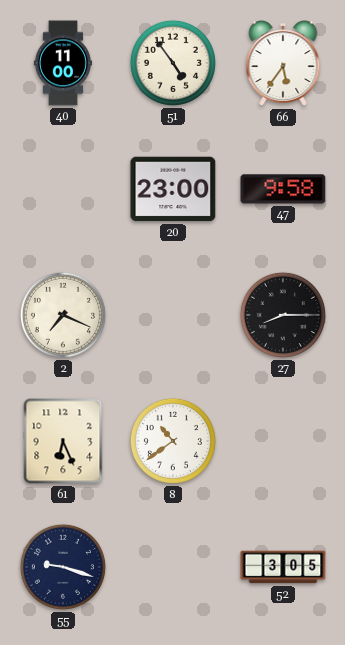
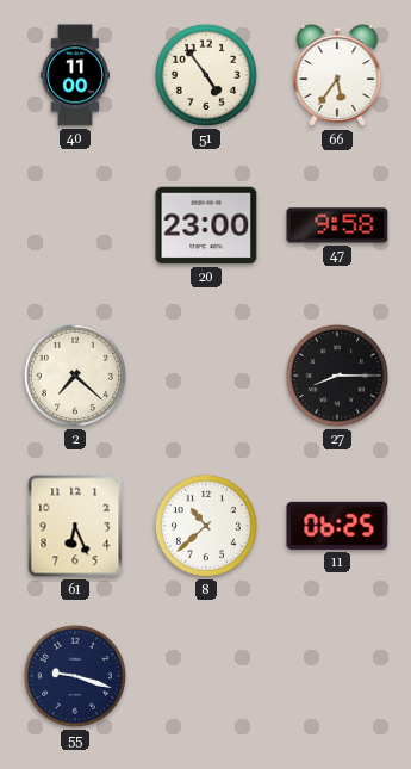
2: 7:19 -> 7:22
8: 10:39 -> 10:38
11: none -> 06:25
52: 3:05 -> none
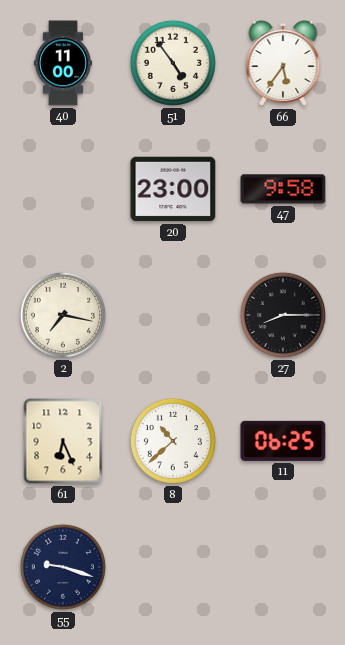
2: 7:22 -> 7:17
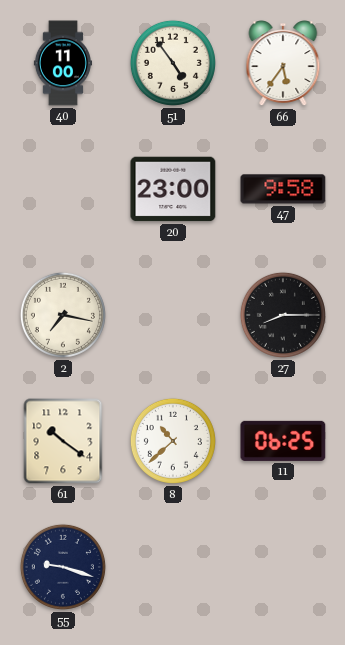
61: 6:26 -> 10:21
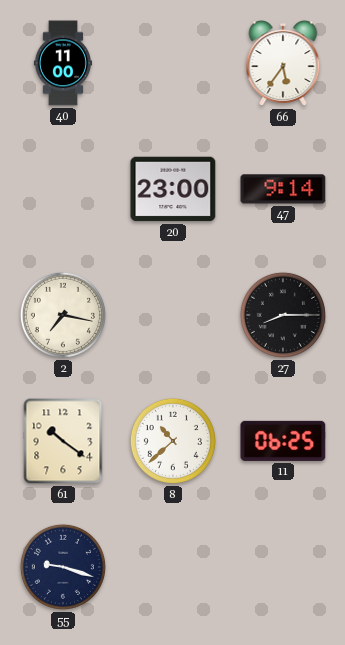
51: 4:54 -> none
47: 9:58 -> 9:14
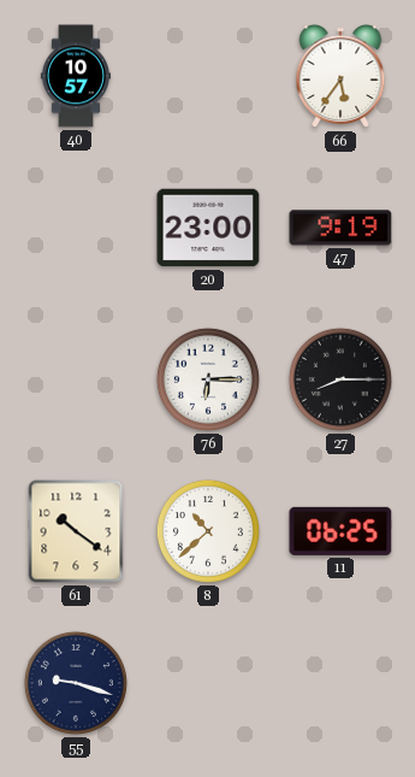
40: 11:00 -> 10:57
47: 9:14 -> 9:19
2: 7:17 -> none
76: none -> 6:15
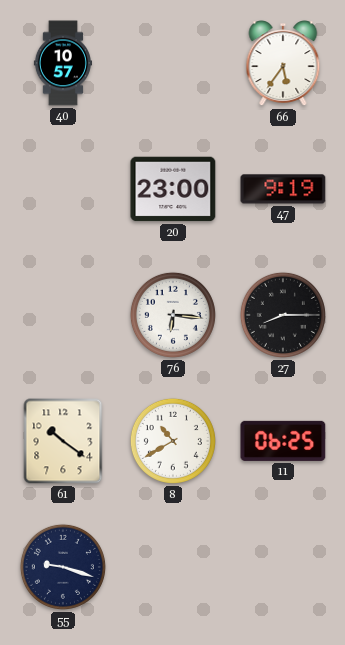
76: 6:15 -> 6:16
8: 10:38 -> 10:40
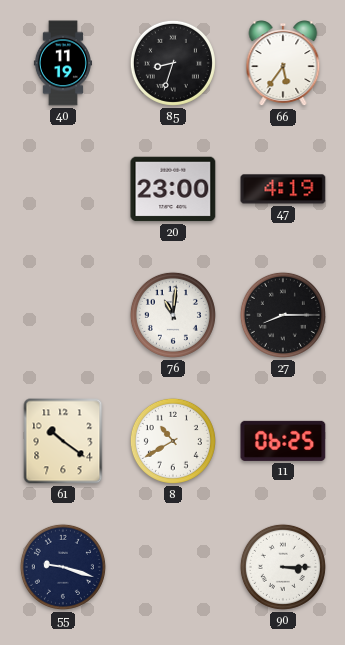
40: 10:57 -> 11:19
85: none -> 8:33
47: 9:19 -> 4:19
76: 6:16 -> 11:01
90: none -> 3:15
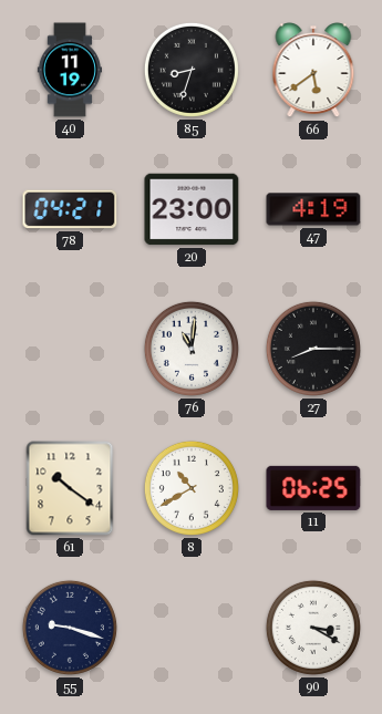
66: 5:36 -> 5:39
78: none -> 04:21
90: 3:15 -> 3:20
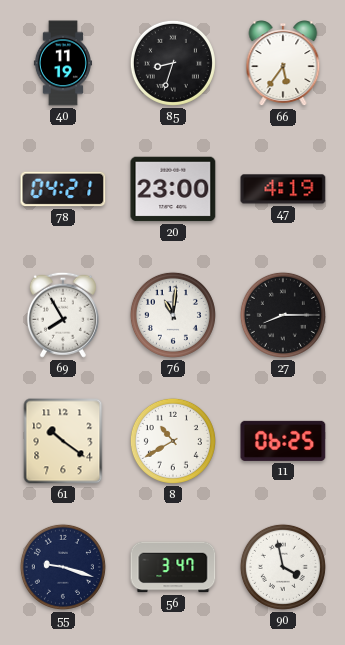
66: 5:39 -> 5:36
69: none -> 7:55
56: none -> 3:47
90: 3:20 -> 3:58
